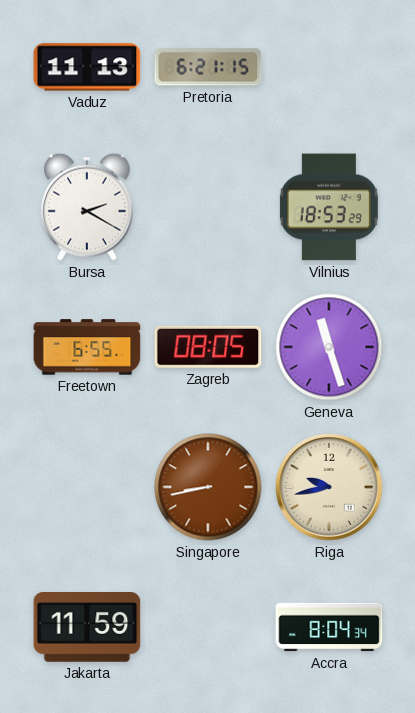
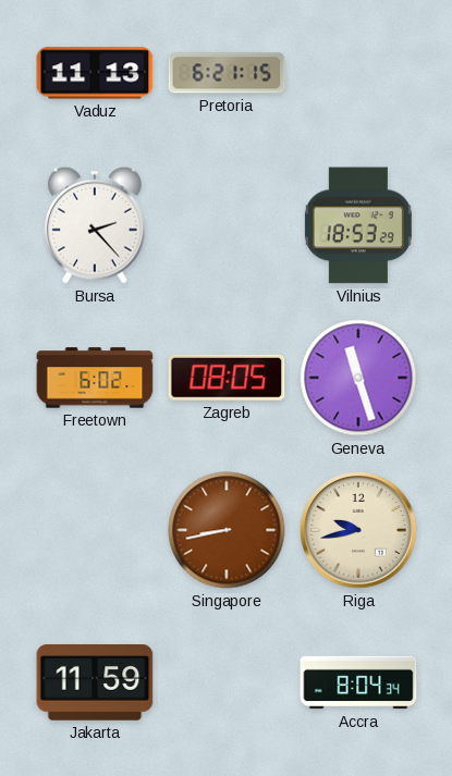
Bursa: 2:20 -> 2:23
Freetown: 6:55 -> 6:02
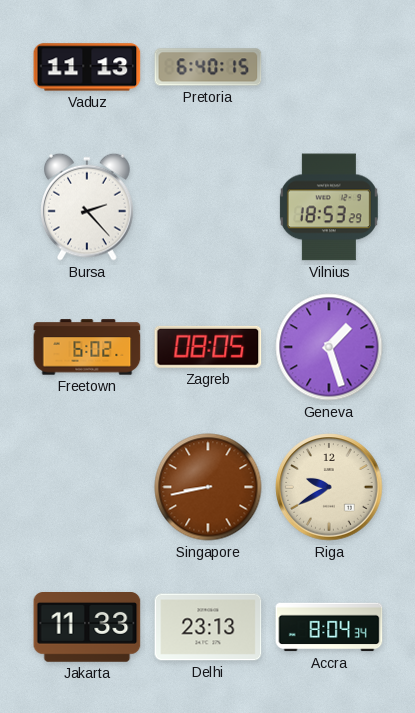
Pretoria: 6:21 -> 6:40
Geneva: 11:27 -> 1:27
Riga: 9:43 -> 9:40
Jakarta: 11:59 -> 11:33
Delhi: none -> 23:13
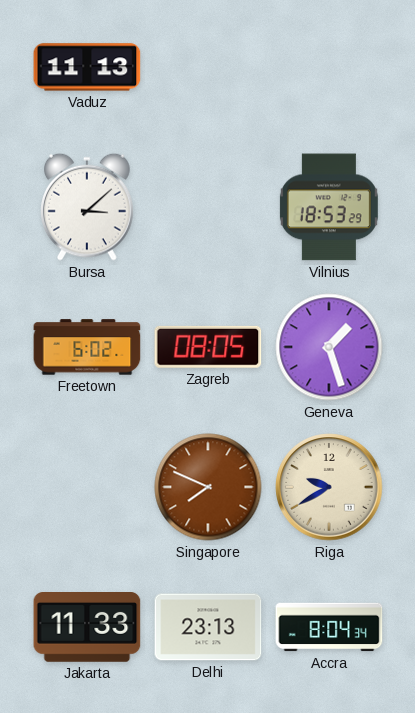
Pretoria: 6:40 -> none
Bursa: 2:23 -> 3:08
Singapore: 8:43 -> 7:49
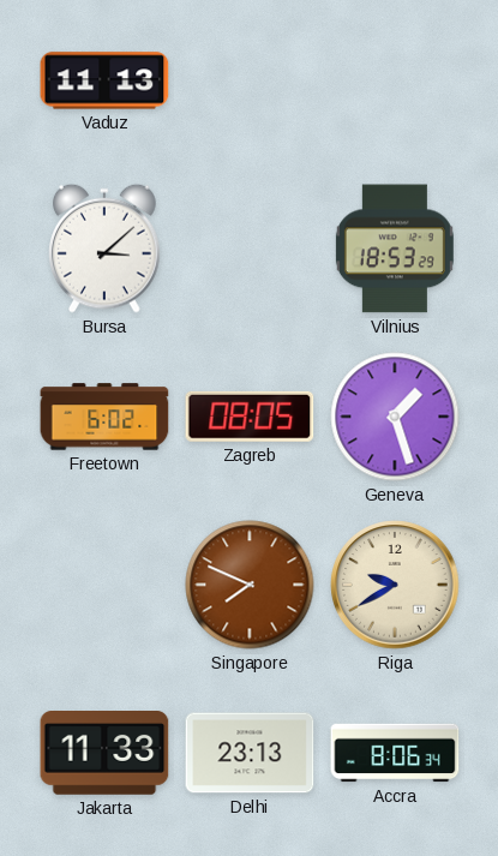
Accra: 8:04 -> 8:06
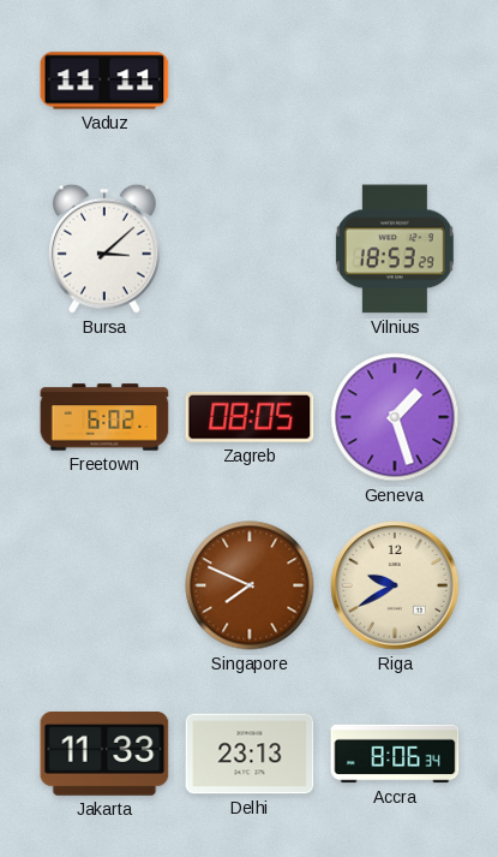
Vaduz: 11:13 -> 11:11
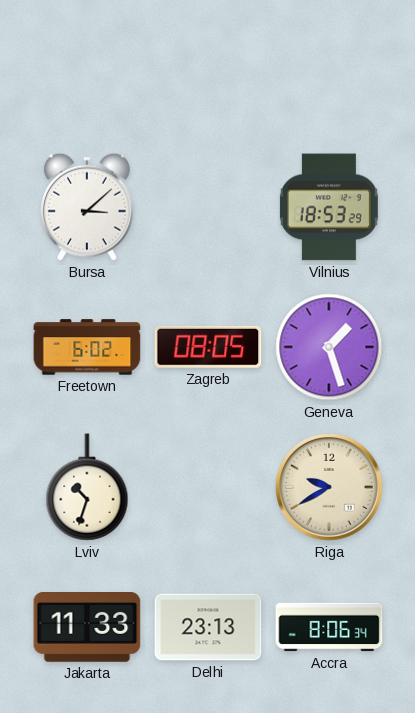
Vaduz: 11:11 -> none
Lviv: none -> 10:33
Singapore: 7:49 -> none
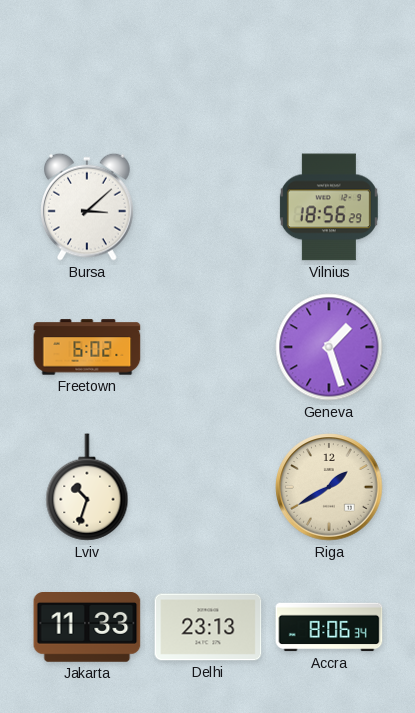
Vilnius: 18:53 -> 18:56
Zagreb: 08:05 -> none
Riga: 9:40 -> 1:40
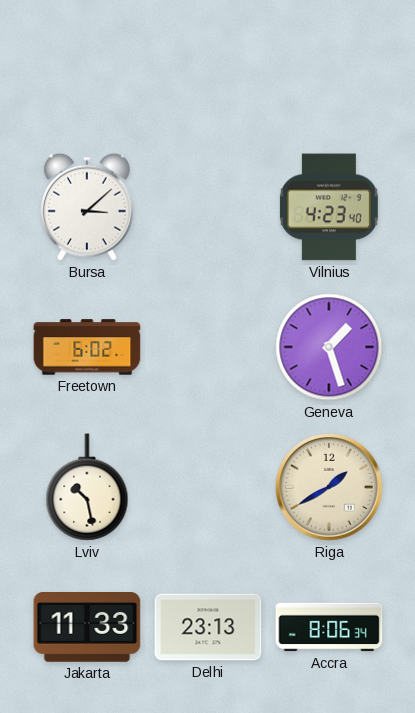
Vilnius: 18:56 -> 4:23
Lviv: 10:33 -> 10:28
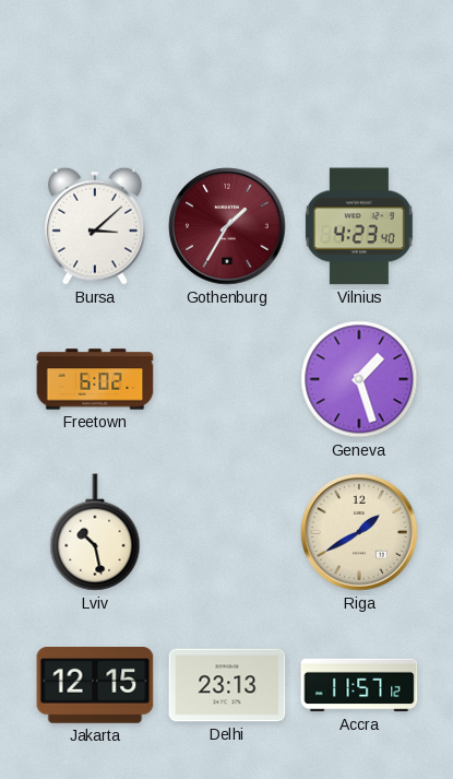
Gothenburg: none -> 1:35
Jakarta: 11:33 -> 12:15
Accra: 8:06 -> 11:57
